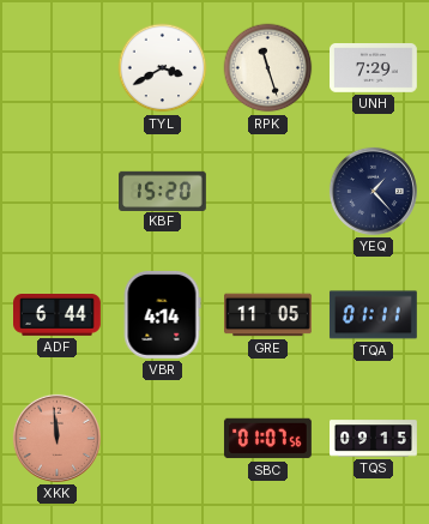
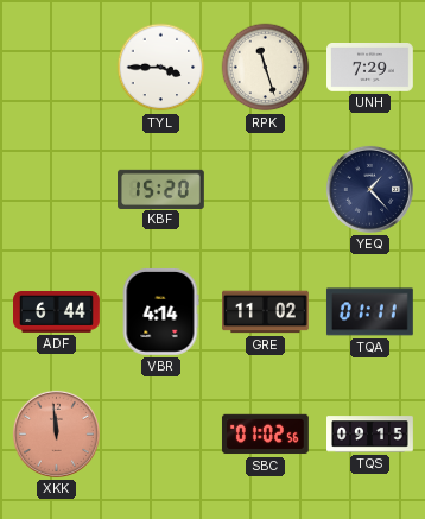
TYL: 3:40 -> 3:45
GRE: 11:05 -> 11:02
SBC: 01:07 -> 01:02
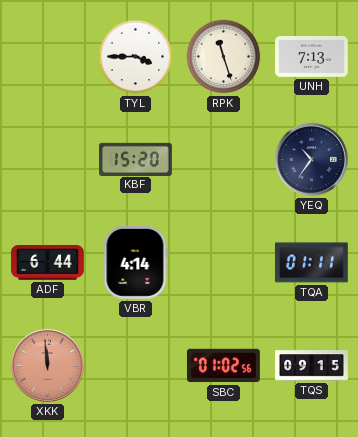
UNH: 7:29 -> 7:13
YEQ: 1:23 -> 10:36
GRE: 11:02 -> none
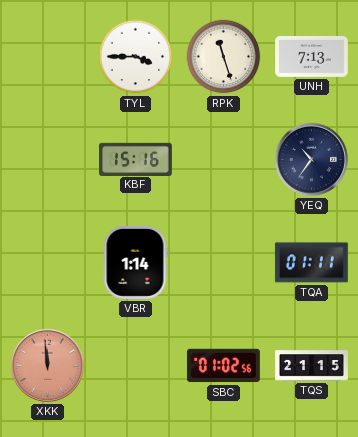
KBF: 15:20 -> 15:16
ADF: 6:44 -> none
VBR: 4:14 -> 1:14
TQS: 09:15 -> 21:15
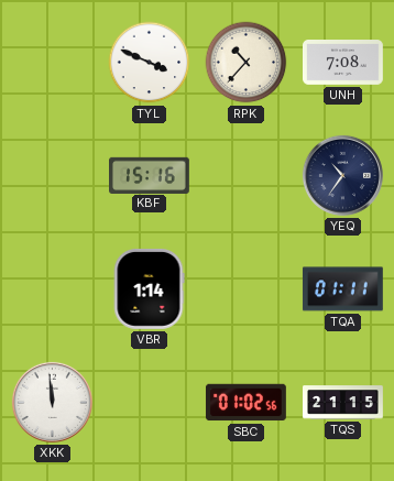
TYL: 3:45 -> 3:49
RPK: 11:27 -> 10:37
UNH: 7:13 -> 7:08
XKK dial: salmon -> white
